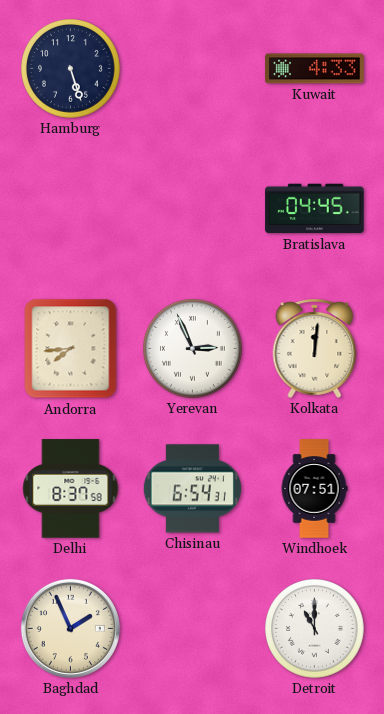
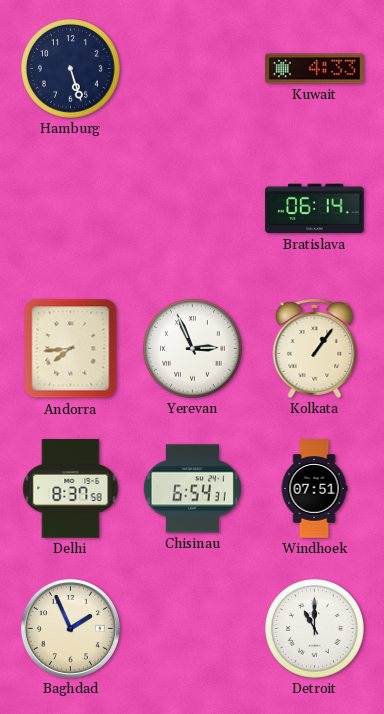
Bratislava: 04:45 -> 06:14
Kolkata: 12:01 -> 1:06
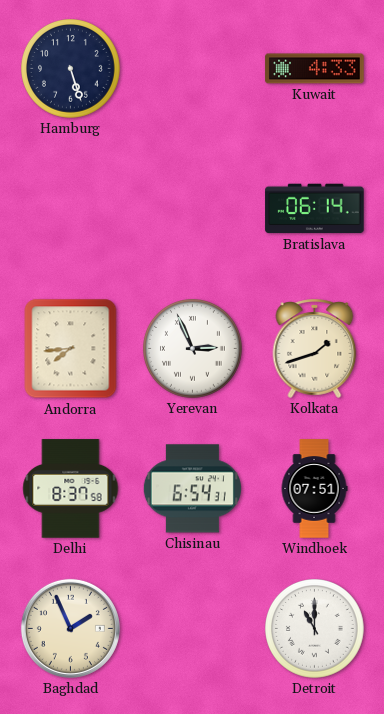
Kolkata: 1:06 -> 1:42
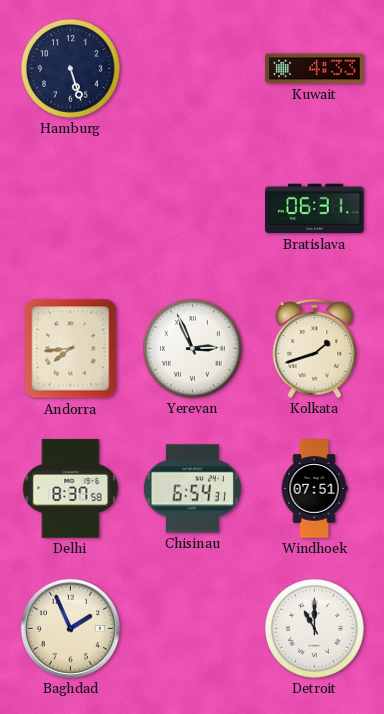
Bratislava: 06:14 -> 06:31
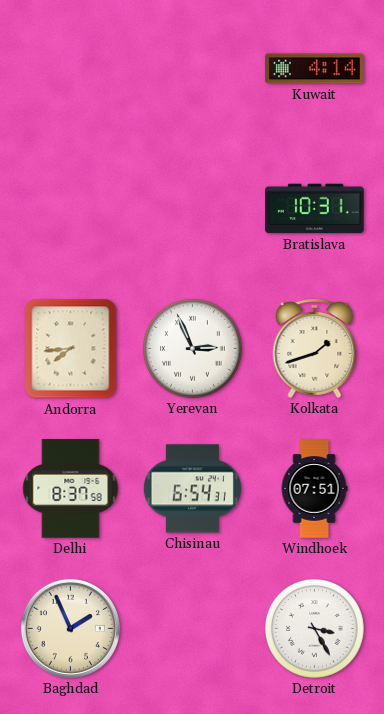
Hamburg: 5:27 -> none
Kuwait: 4:33 -> 4:14
Bratislava: 06:31 -> 10:31
Detroit: 11:00 -> 3:25
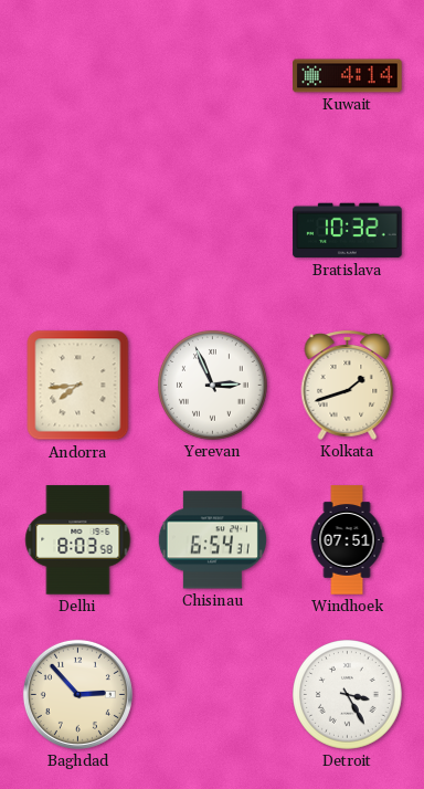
Bratislava: 10:31 -> 10:32
Delhi: 8:37 -> 8:03
Baghdad: 1:56 -> 2:53
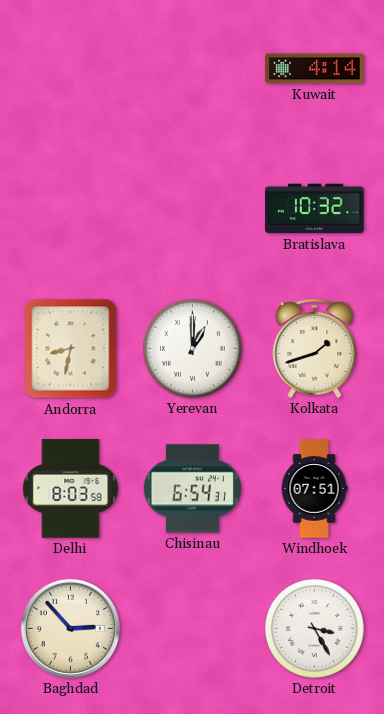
Andorra: 7:44 -> 8:32
Yerevan: 2:56 -> 1:00
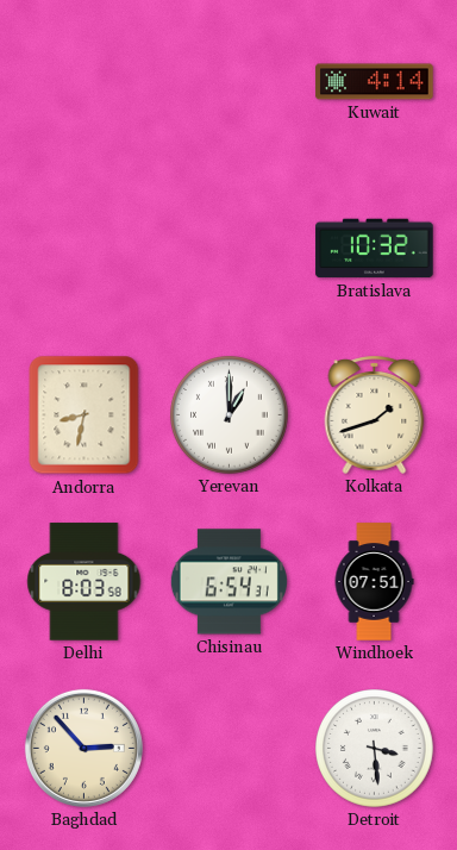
Detroit: 3:25 -> 3:29
